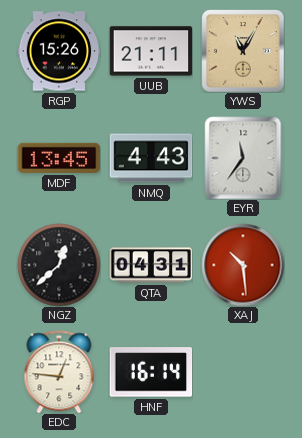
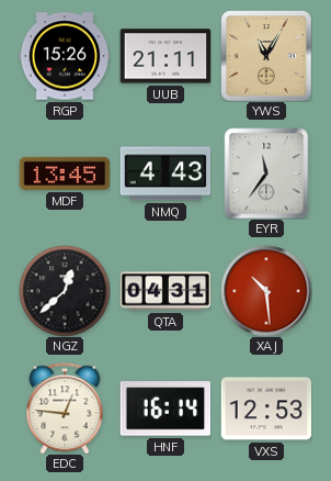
VXS: none -> 12:53
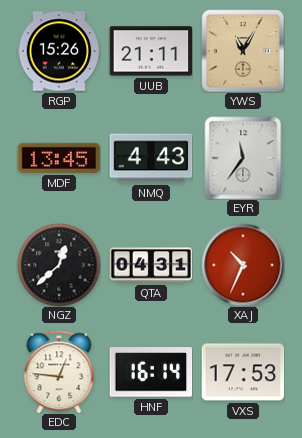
XAJ: 10:29 -> 10:34
VXS: 12:53 -> 17:53
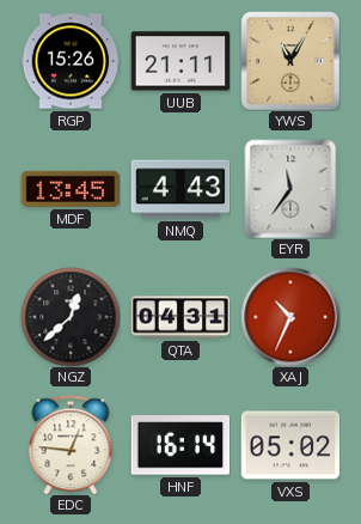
VXS: 17:53 -> 05:02
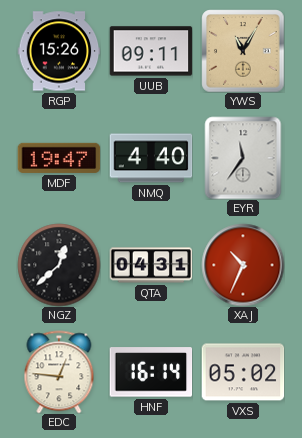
UUB: 21:11 -> 09:11
MDF: 13:45 -> 19:47
NMQ: 4:43 -> 4:40
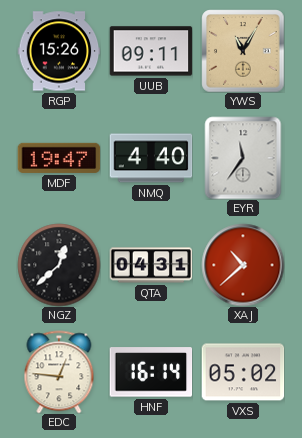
XAJ: 10:34 -> 10:38
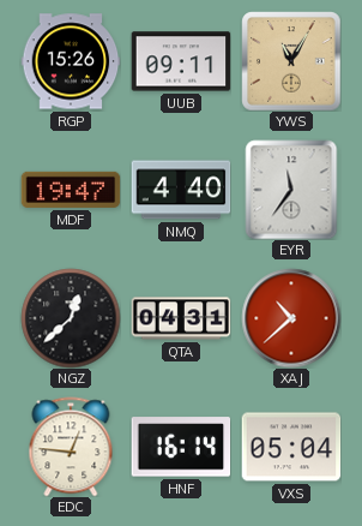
VXS: 05:02 -> 05:04
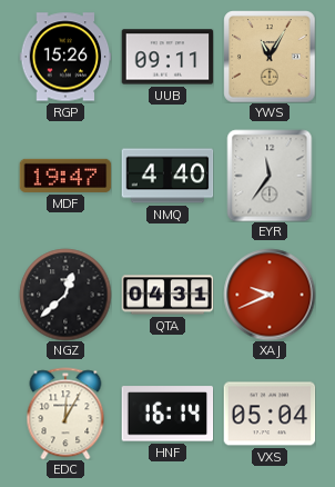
XAJ: 10:38 -> 9:41
EDC: 12:46 -> 12:05
